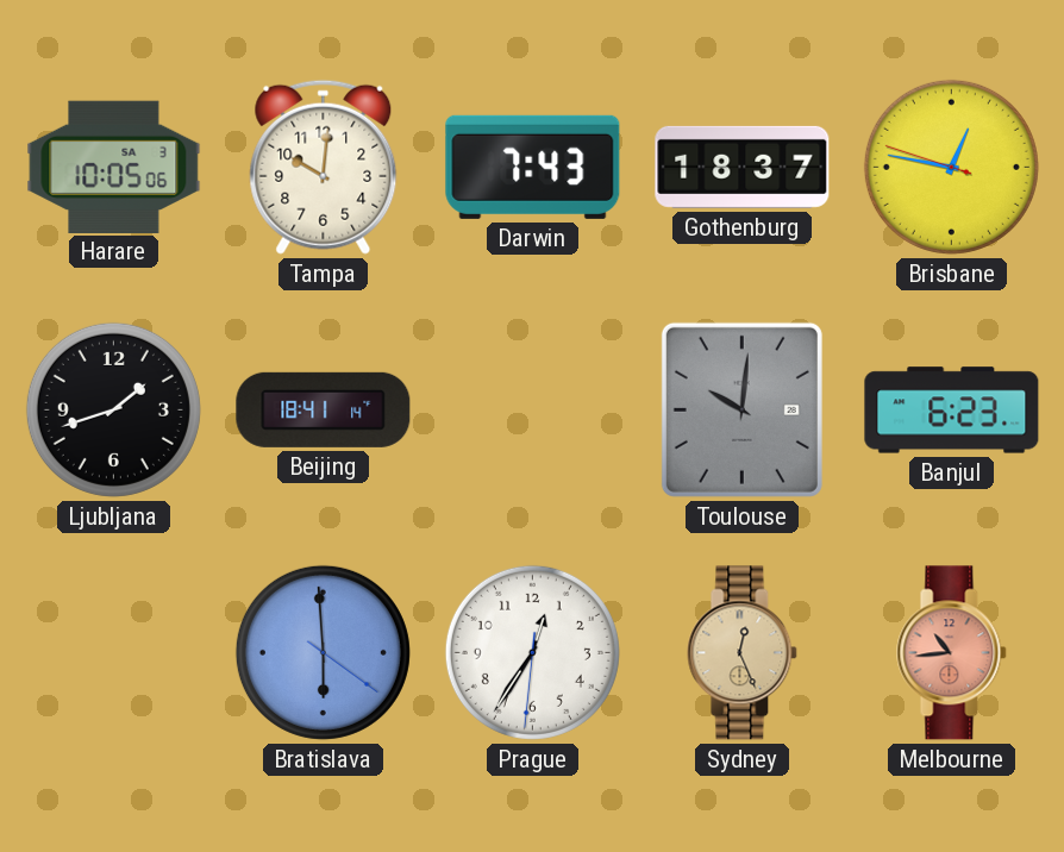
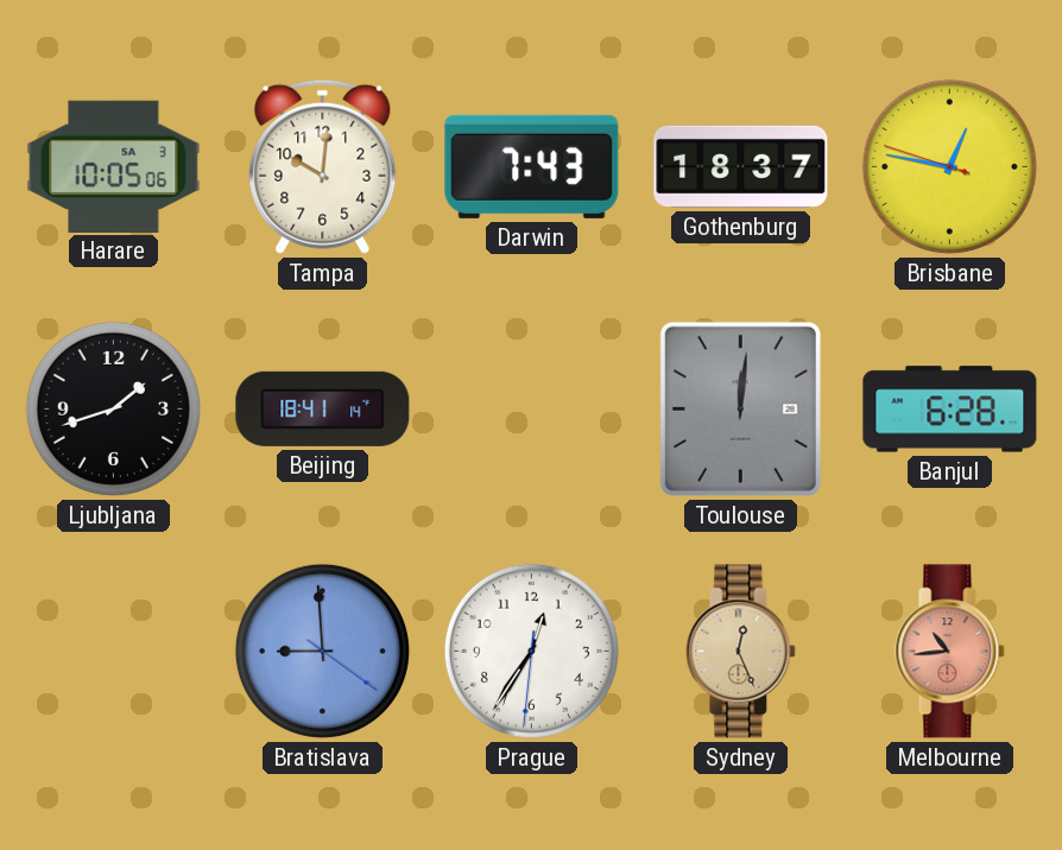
Toulouse: 10:01 -> 12:01
Banjul: 6:23 -> 6:28
Bratislava: 5:59 -> 8:59
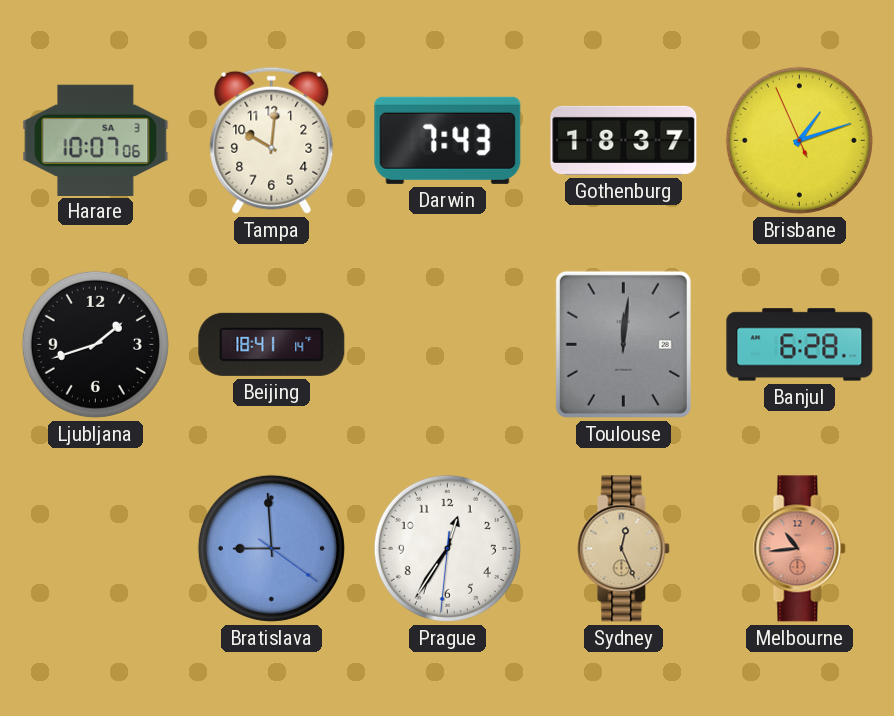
Harare: 10:05 -> 10:07
Brisbane: 12:46 -> 1:11
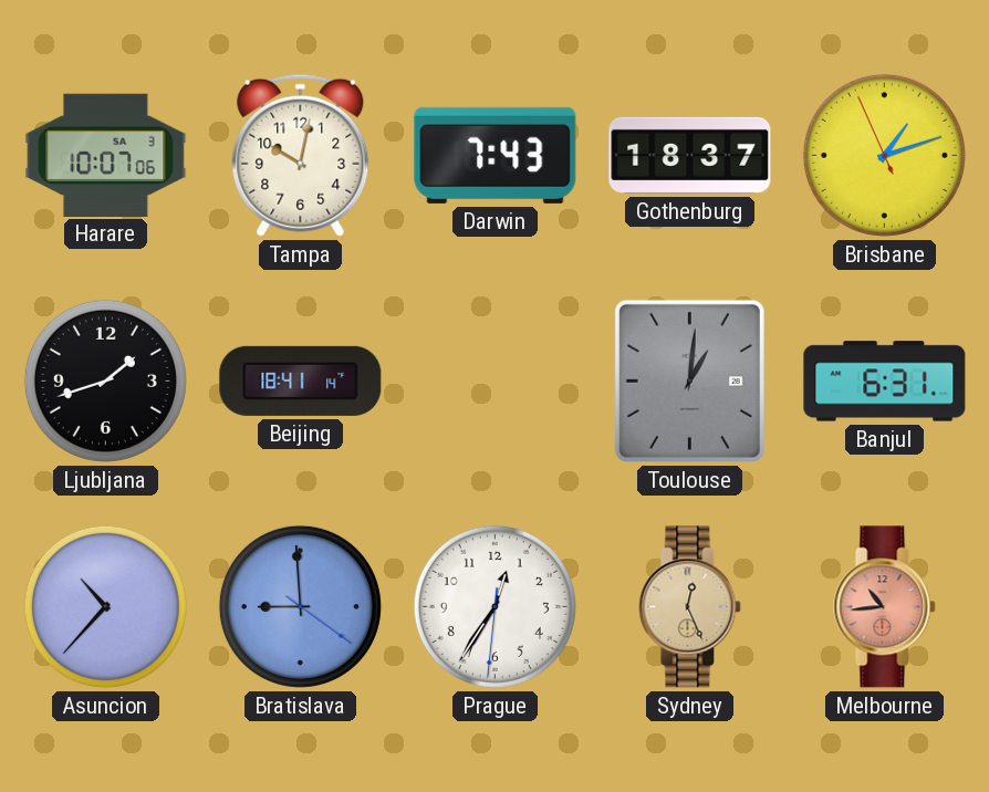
Tampa: 10:01 -> 10:02
Toulouse: 12:01 -> 1:01
Banjul: 6:28 -> 6:31
Asuncion: none -> 10:37
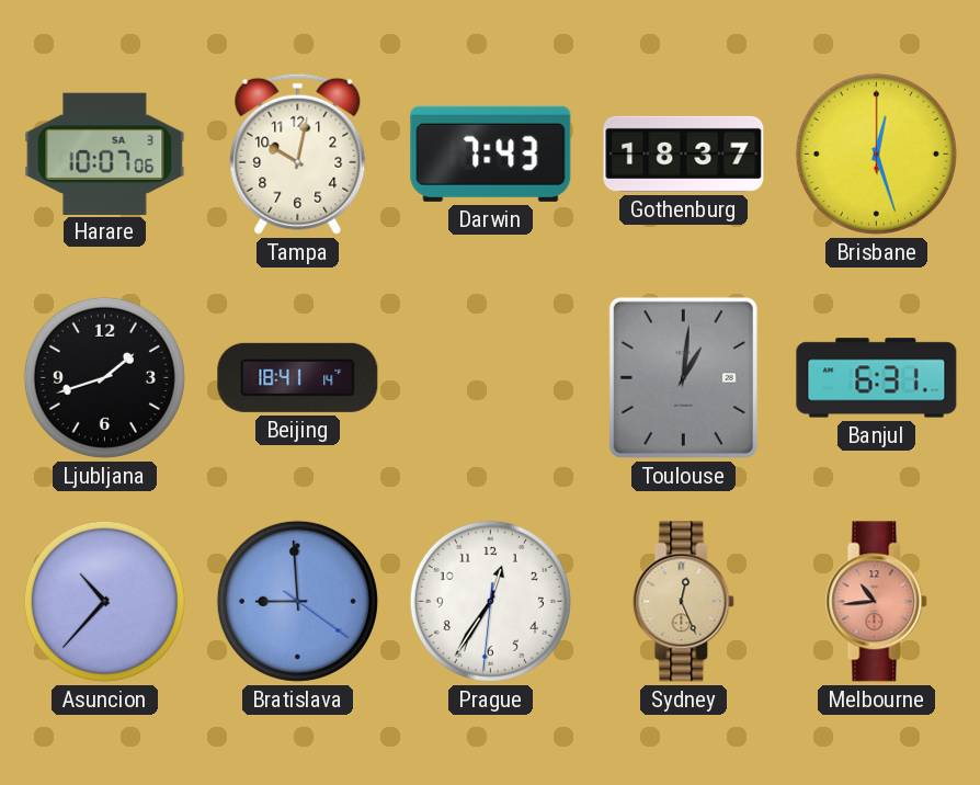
Brisbane: 1:11 -> 12:27
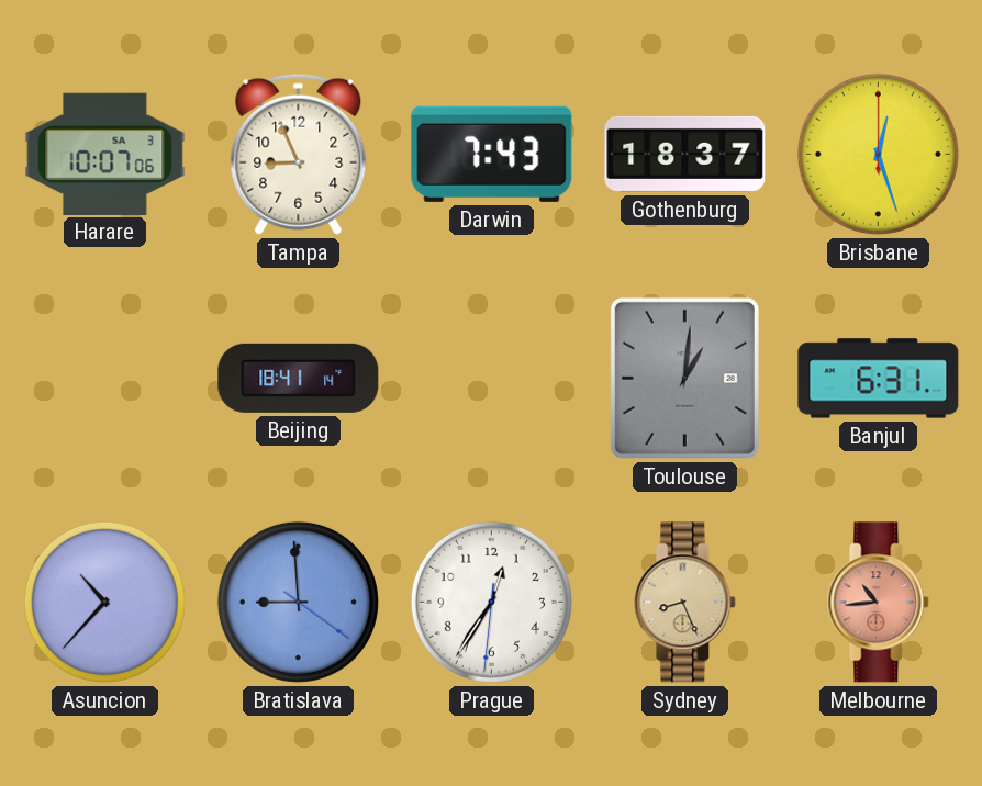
Tampa: 10:02 -> 8:56
Ljubljana: 1:42 -> none
Sydney: 12:26 -> 8:26
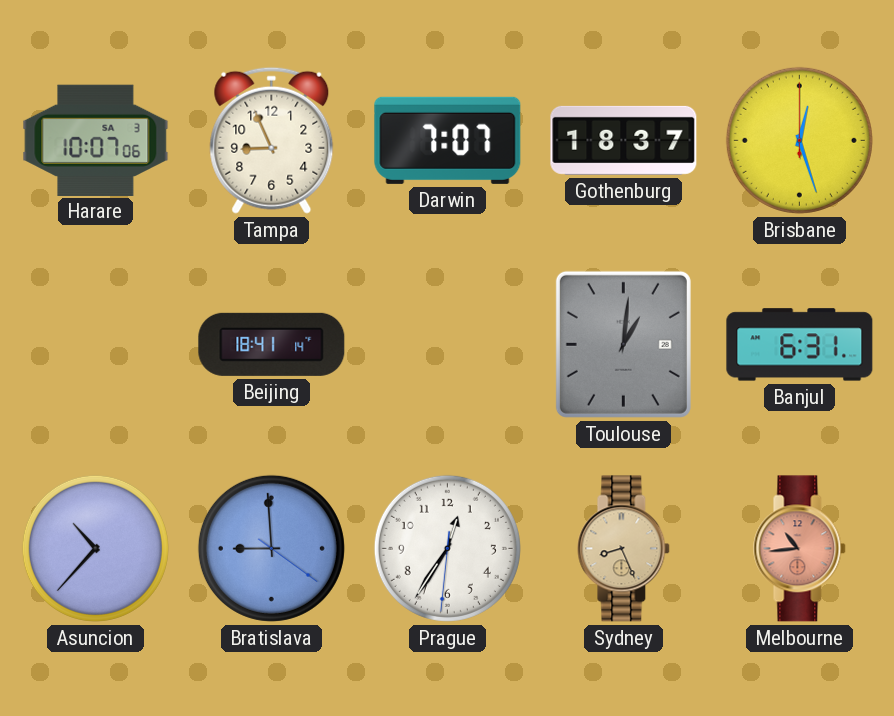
Darwin: 7:43 -> 7:07
